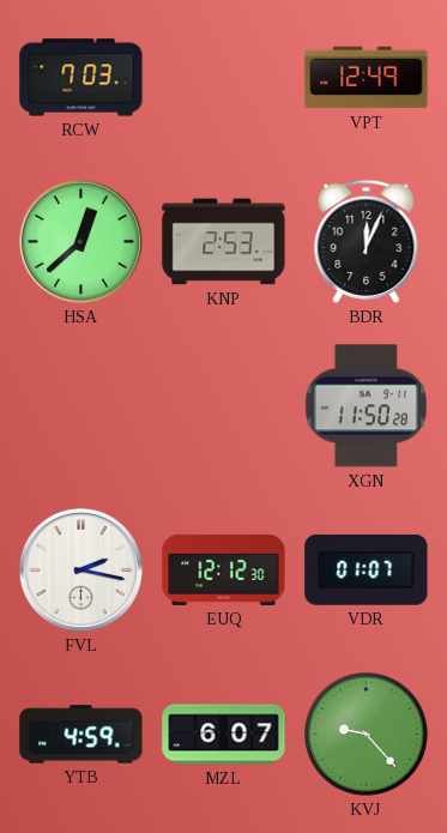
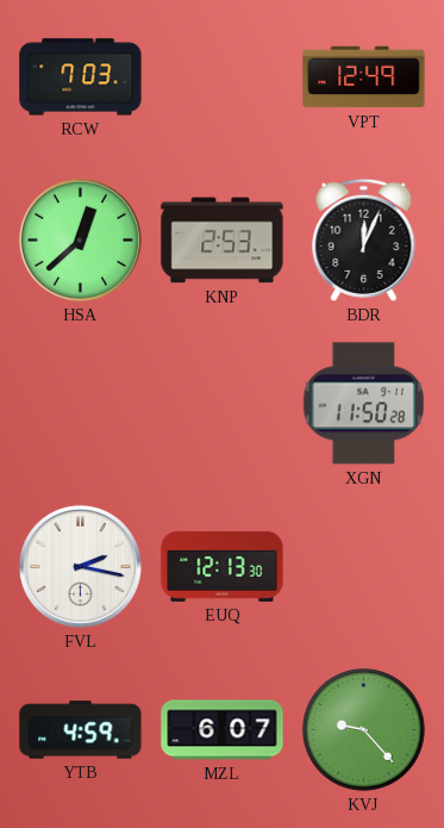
EUQ: 12:12 -> 12:13
VDR: 01:07 -> none
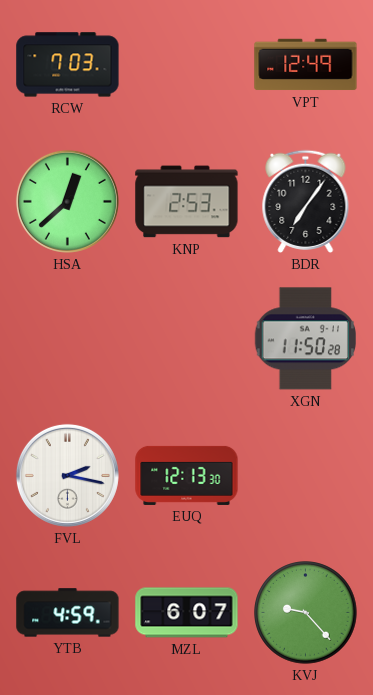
BDR: 12:04 -> 7:06
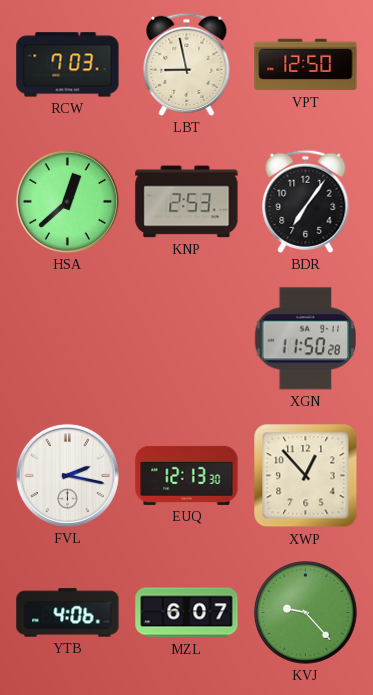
LBT: none -> 8:58
VPT: 12:49 -> 12:50
XWP: none -> 12:53
YTB: 4:59 -> 4:06
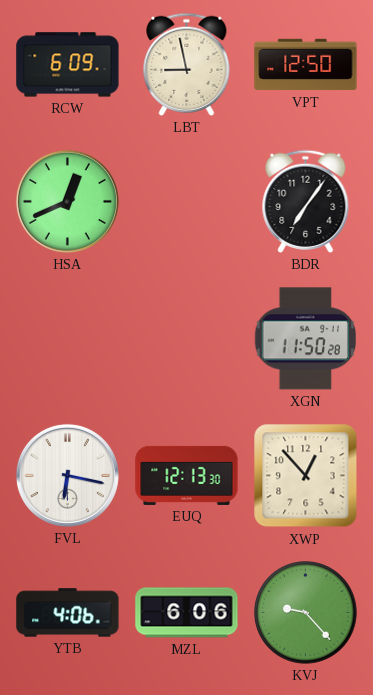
RCW: 7:03 -> 6:09
HSA: 12:38 -> 12:41
KNP: 2:53 -> none
FVL: 2:17 -> 6:17
MZL: 6:07 -> 6:06
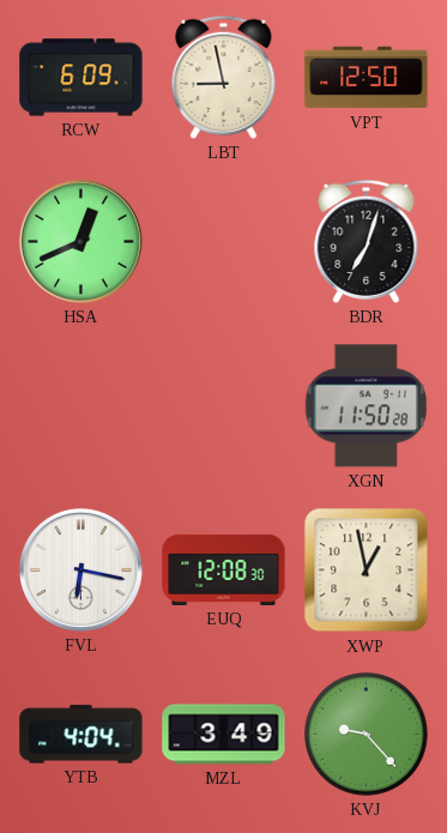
BDR: 7:06 -> 7:03
EUQ: 12:13 -> 12:08
XWP: 12:53 -> 12:58
YTB: 4:06 -> 4:04
MZL: 6:06 -> 3:49
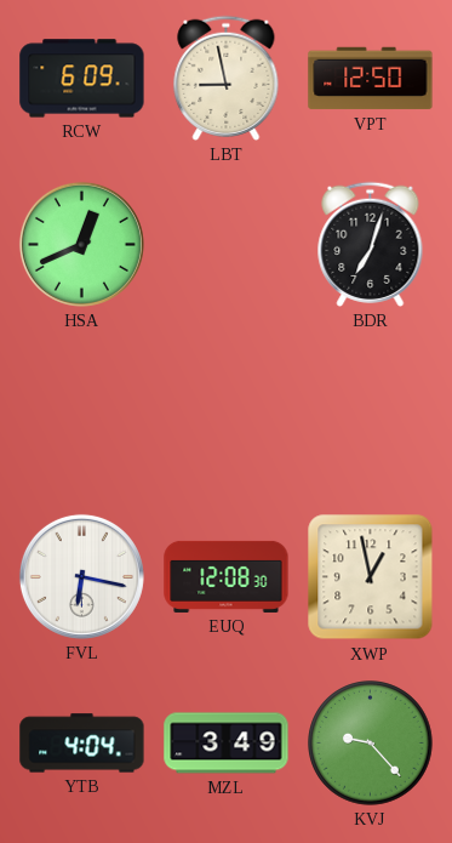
XGN: 11:50 -> none
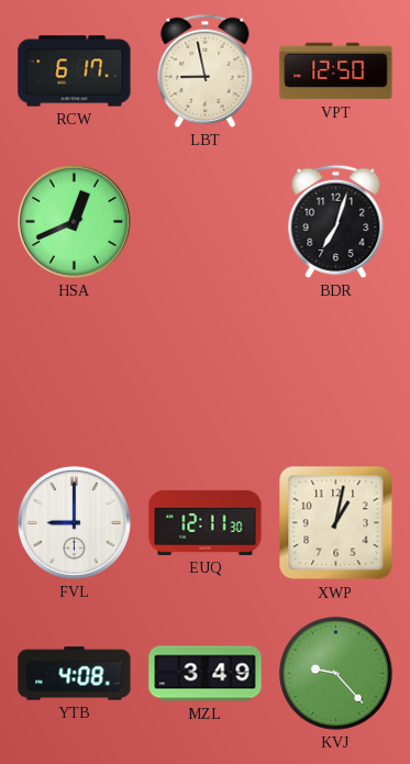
RCW: 6:09 -> 6:17
FVL: 6:17 -> 9:00
EUQ: 12:08 -> 12:11
XWP: 12:58 -> 1:02
YTB: 4:04 -> 4:08
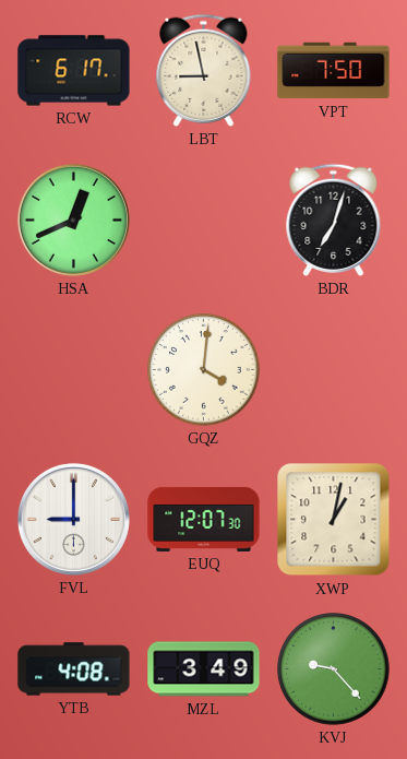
VPT: 12:50 -> 7:50
GQZ: none -> 4:01
EUQ: 12:11 -> 12:07
